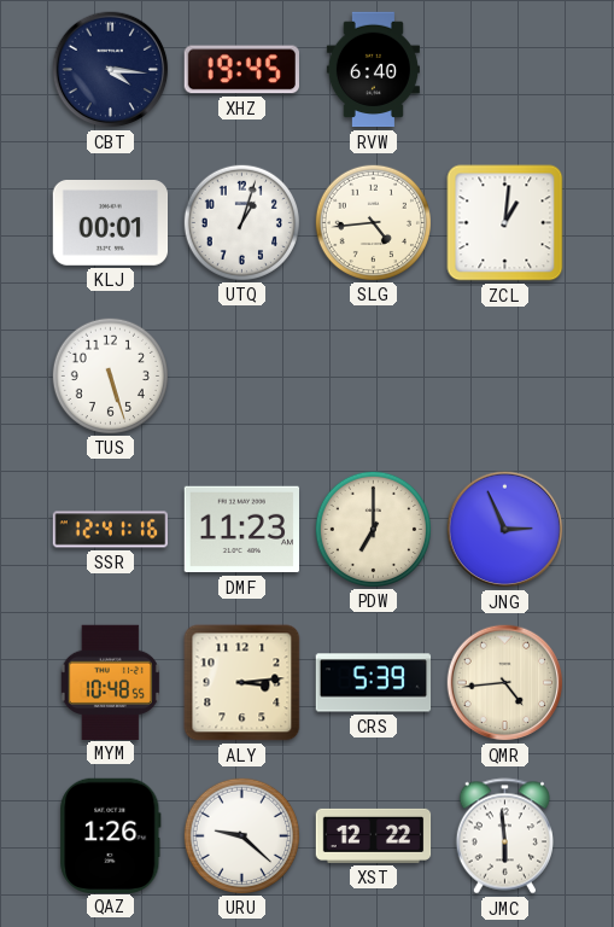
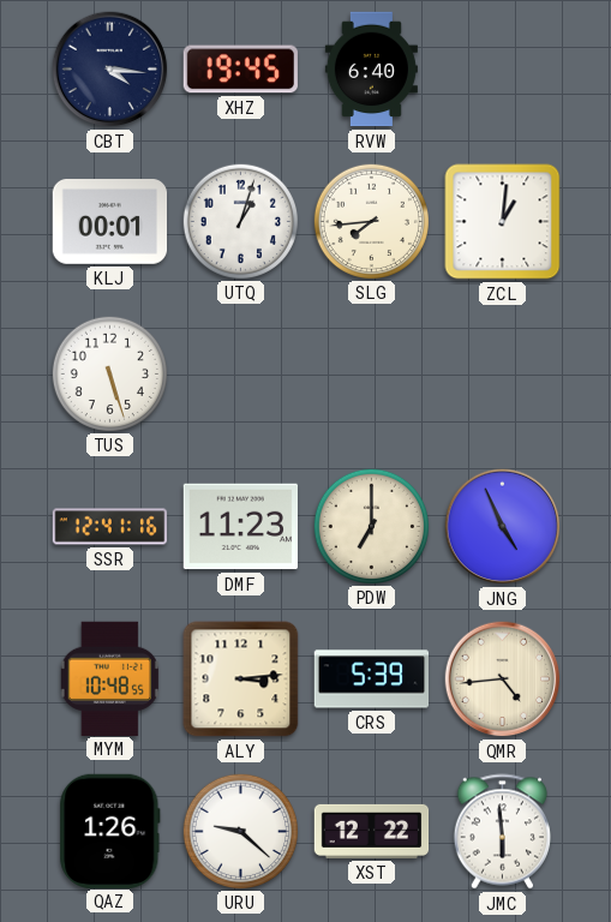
SLG: 4:44 -> 7:44
JNG: 2:56 -> 4:56
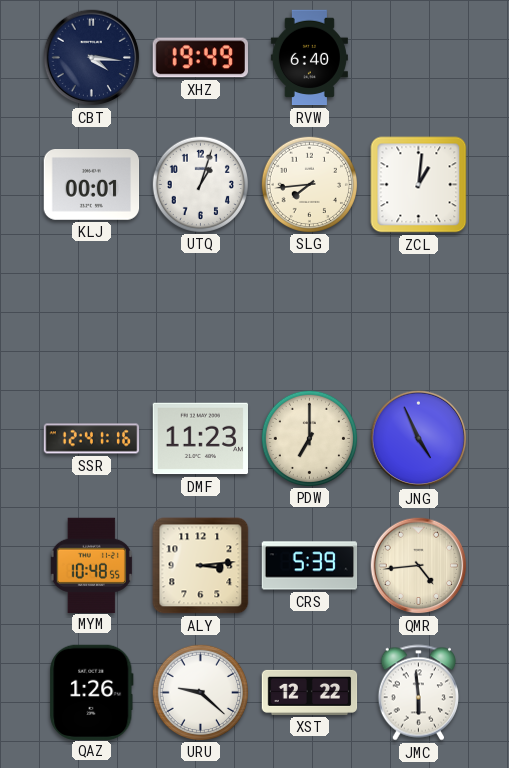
XHZ: 19:45 -> 19:49
TUS: 5:27 -> none
